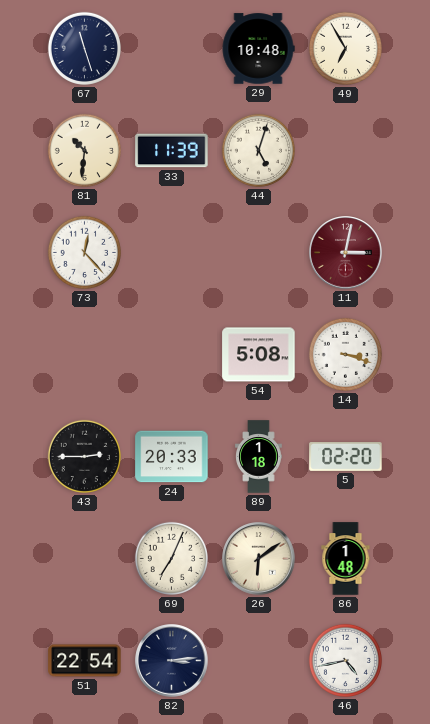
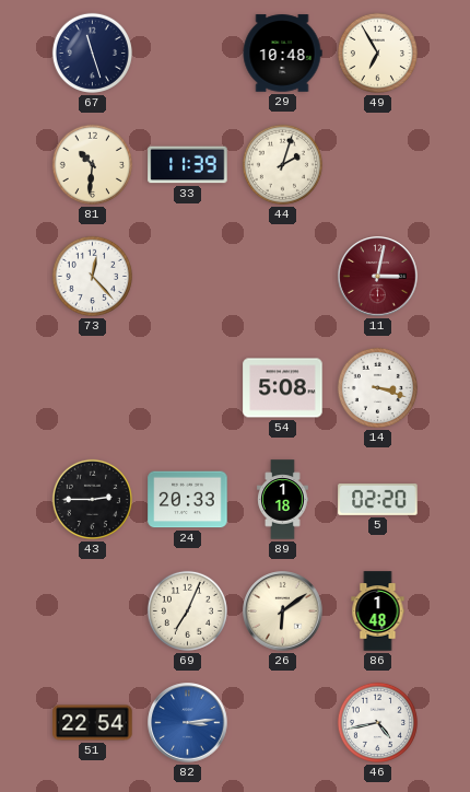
44: 5:03 -> 2:03
82 dial: navy -> blue
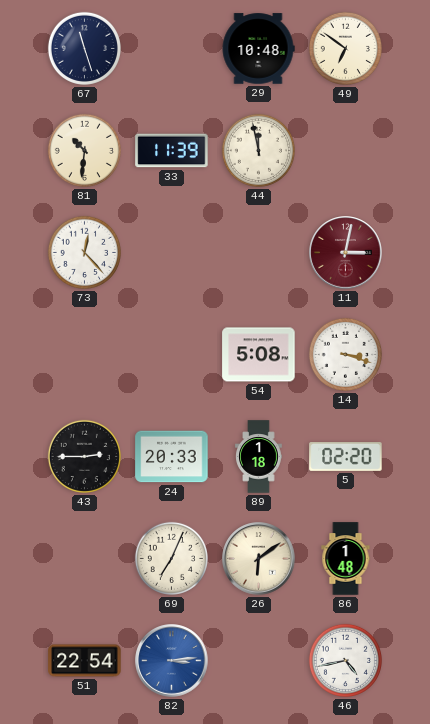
49: 6:55 -> 6:51
44: 2:03 -> 11:58
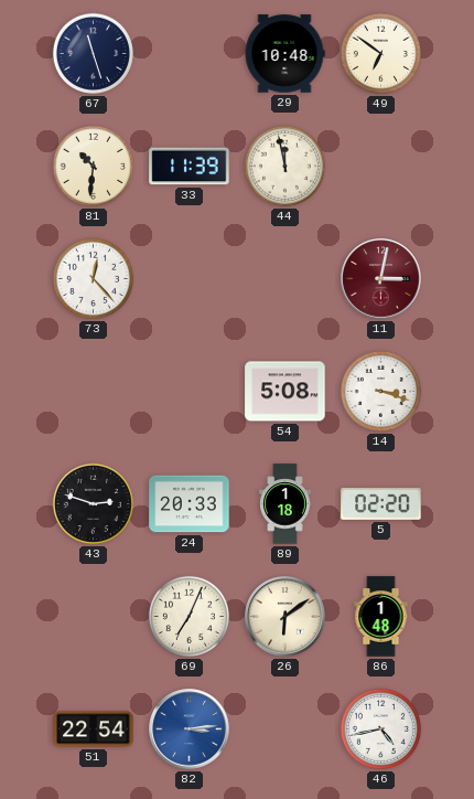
43: 2:45 -> 2:48
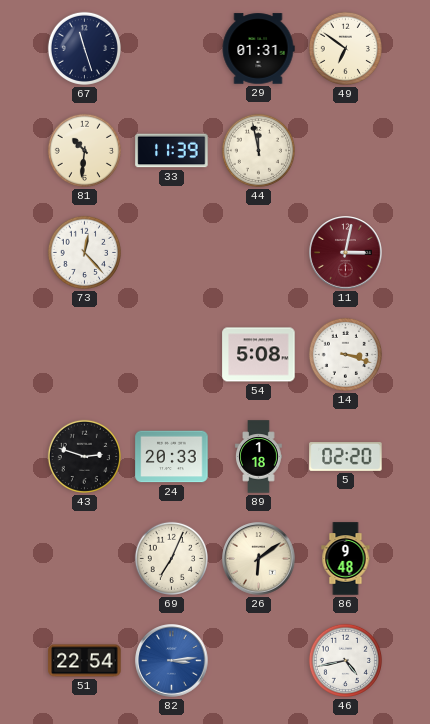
29: 10:48 -> 01:31
86: 1:48 -> 9:48
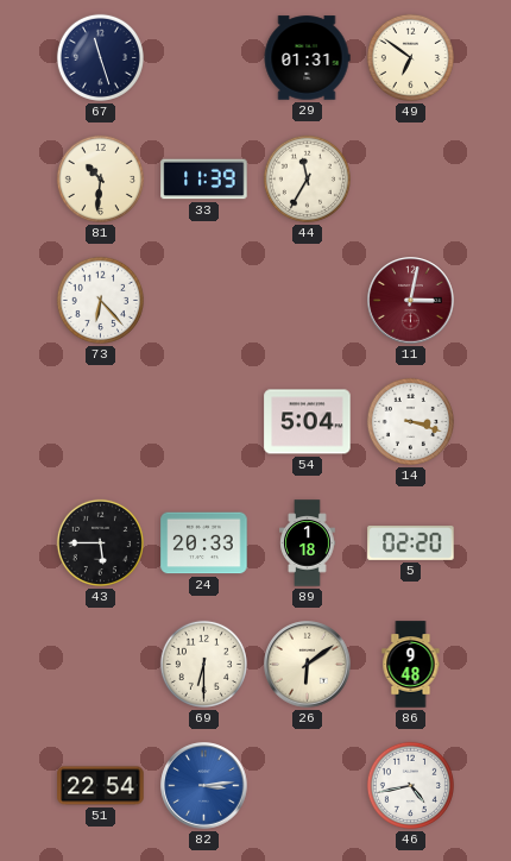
44: 11:58 -> 11:35
73: 12:23 -> 6:23
54: 5:08 -> 5:04
43: 2:48 -> 5:45
69: 7:04 -> 6:30
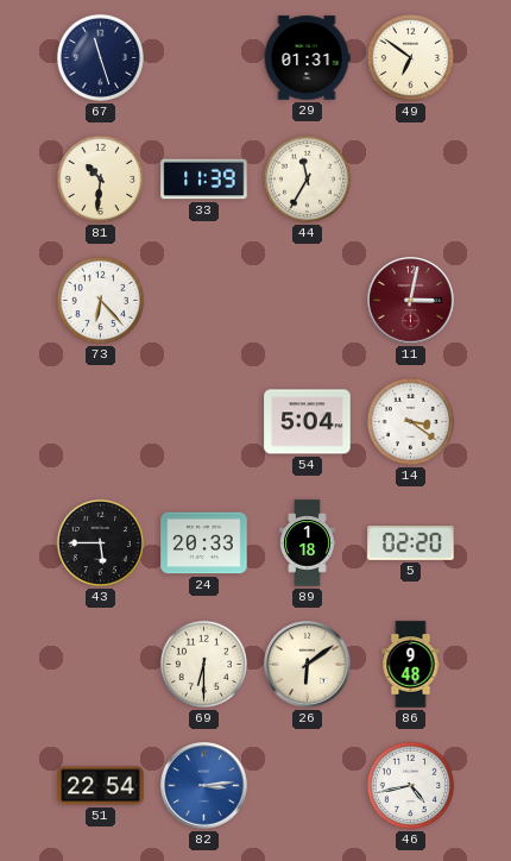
14: 3:18 -> 3:21
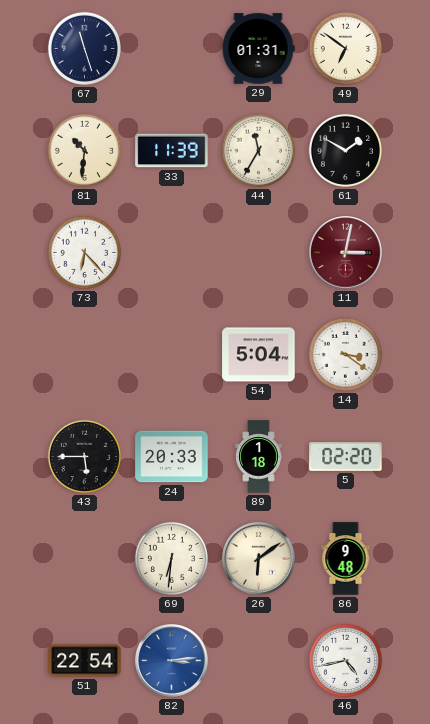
61: none -> 1:50
69: 6:30 -> 6:31
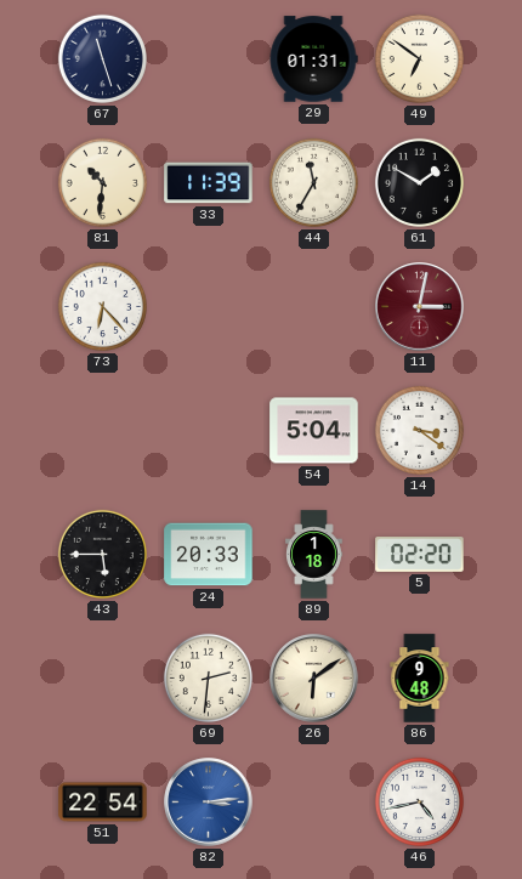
69: 6:31 -> 2:31
